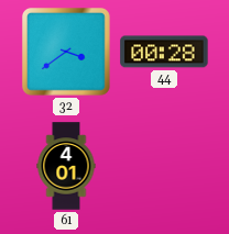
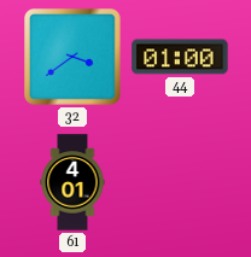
44: 00:28 -> 01:00
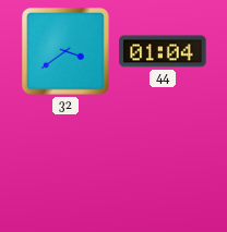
44: 01:00 -> 01:04
61: 4:01 -> none
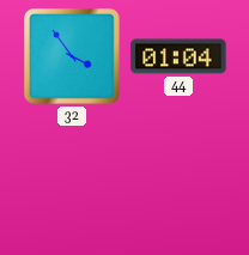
32: 3:39 -> 3:54
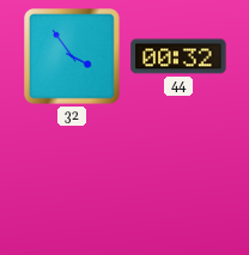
44: 01:04 -> 00:32
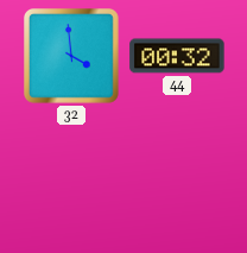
32: 3:54 -> 3:59
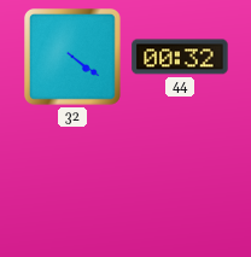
32: 3:59 -> 4:21
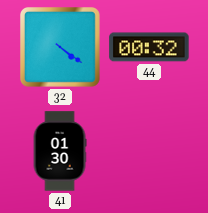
41: none -> 01:30
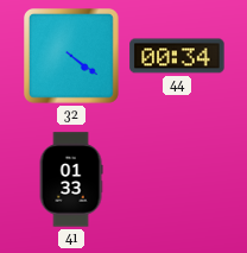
44: 00:32 -> 00:34
41: 01:30 -> 01:33
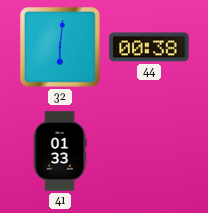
32: 4:21 -> 6:01
44: 00:34 -> 00:38
